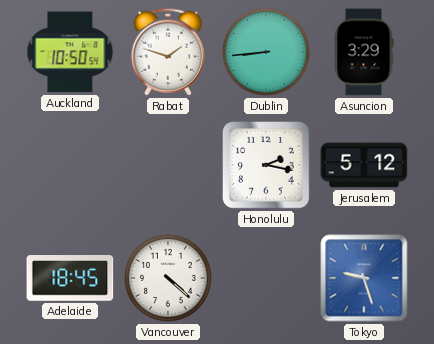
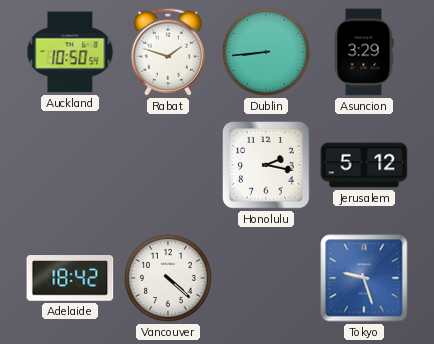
Adelaide: 18:45 -> 18:42
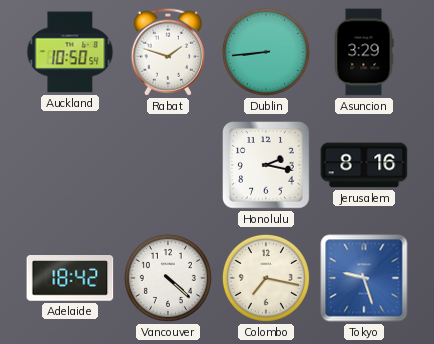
Jerusalem: 5:12 -> 8:16
Colombo: none -> 7:17
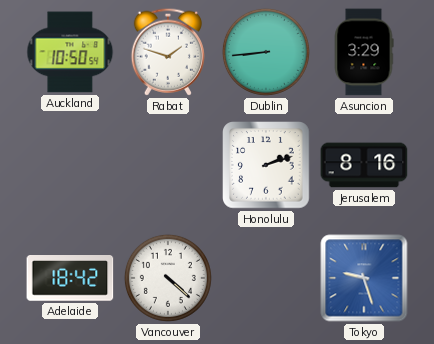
Honolulu: 2:17 -> 2:12
Colombo: 7:17 -> none
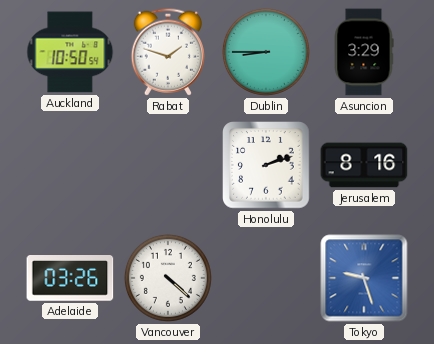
Dublin: 8:44 -> 8:45
Adelaide: 18:42 -> 03:26
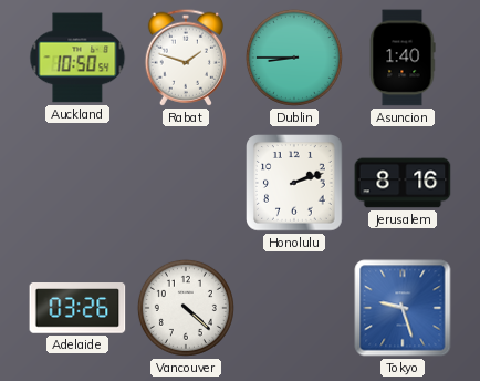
Asuncion: 3:29 -> 1:40
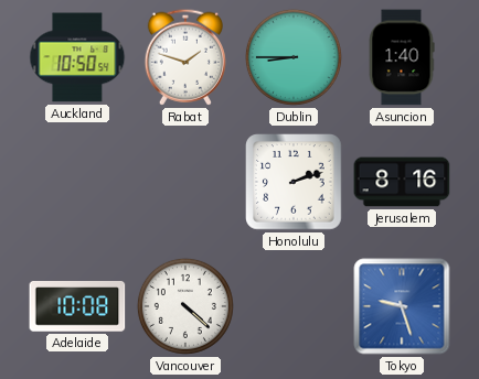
Adelaide: 03:26 -> 10:08
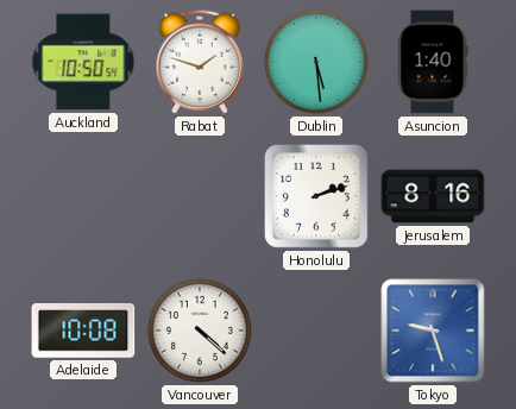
Dublin: 8:45 -> 5:29
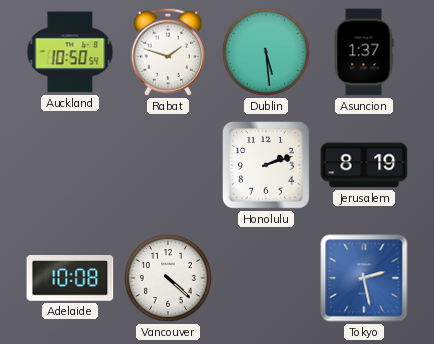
Asuncion: 1:40 -> 1:37
Jerusalem: 8:16 -> 8:19
Tokyo: 9:27 -> 2:28
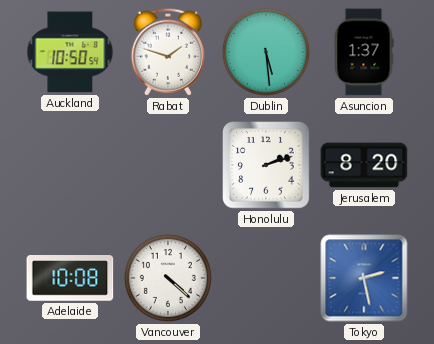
Jerusalem: 8:19 -> 8:20
